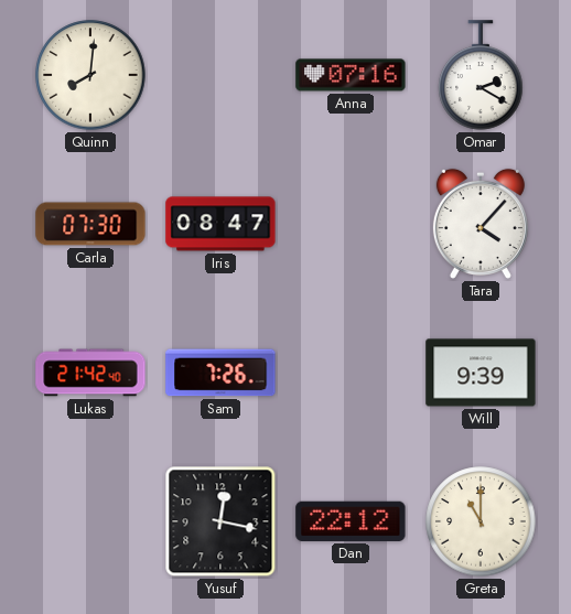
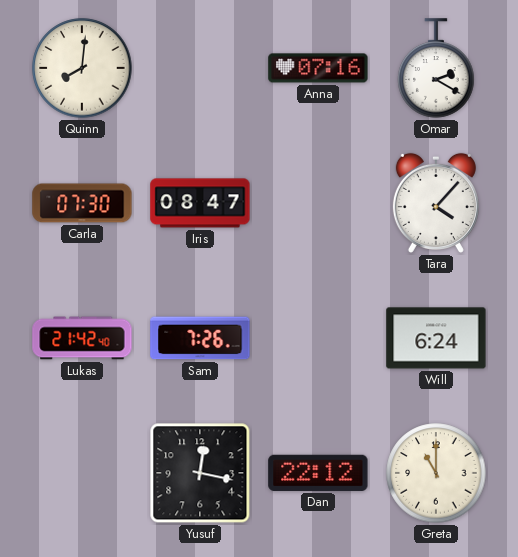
Will: 9:39 -> 6:24
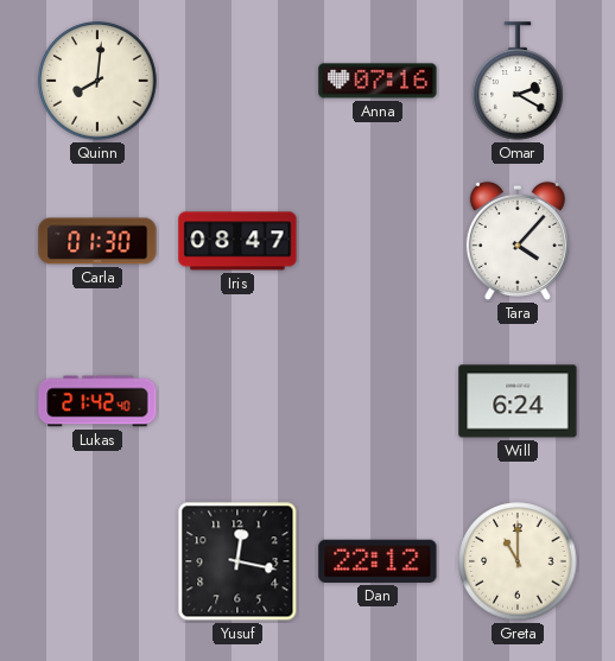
Carla: 07:30 -> 01:30
Sam: 7:26 -> none
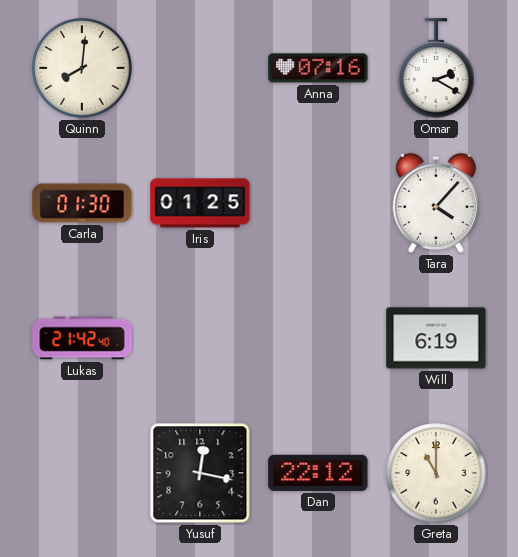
Iris: 08:47 -> 01:25
Will: 6:24 -> 6:19
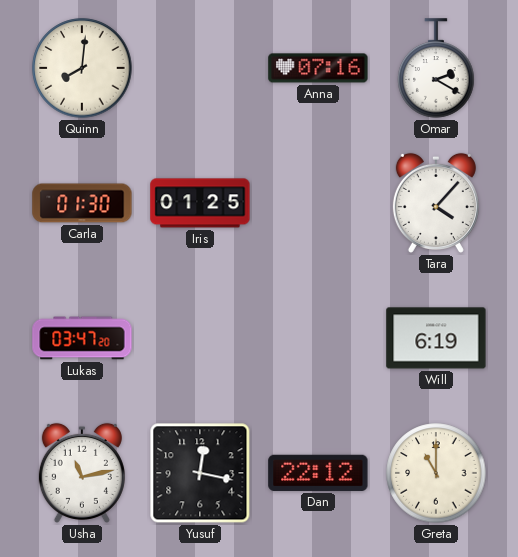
Lukas: 21:42 -> 03:47
Usha: none -> 11:13
